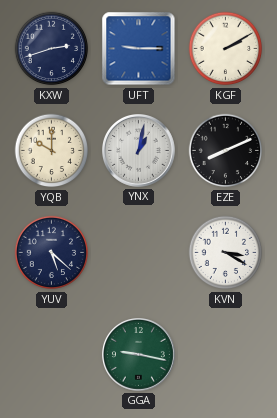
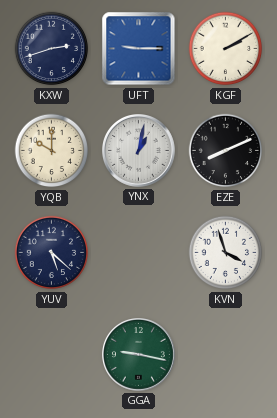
KVN: 3:20 -> 3:57
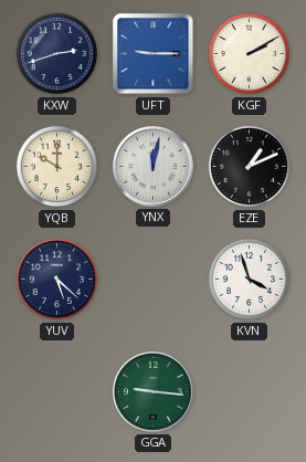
YNX: 1:02 -> 12:02
EZE: 8:11 -> 1:11
GGA: 9:17 -> 9:16
